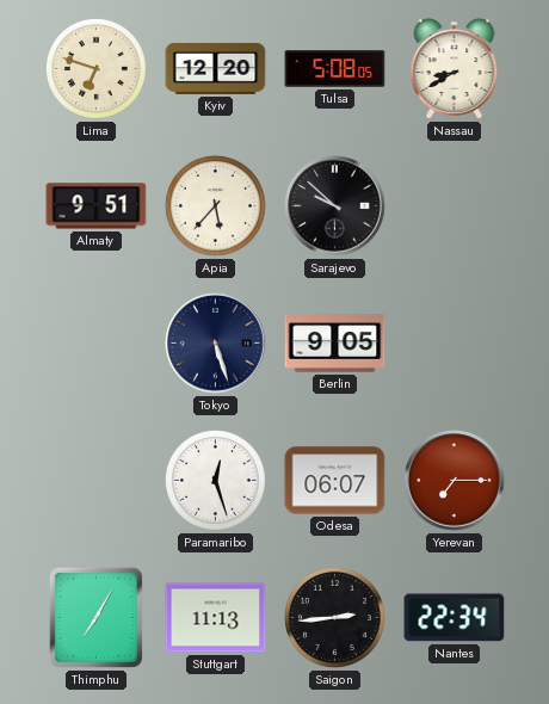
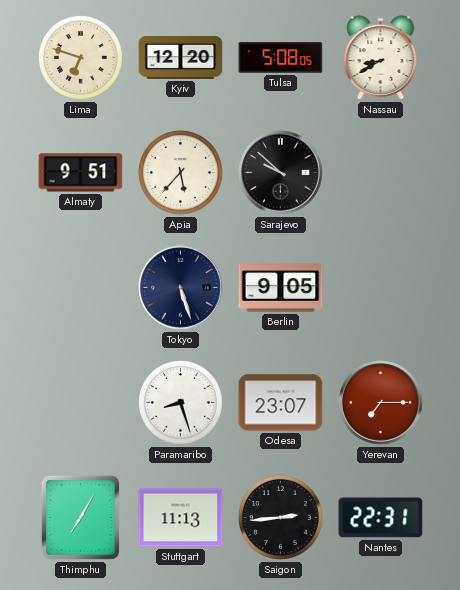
Paramaribo: 12:27 -> 8:27
Odesa: 06:07 -> 23:07
Nantes: 22:34 -> 22:31
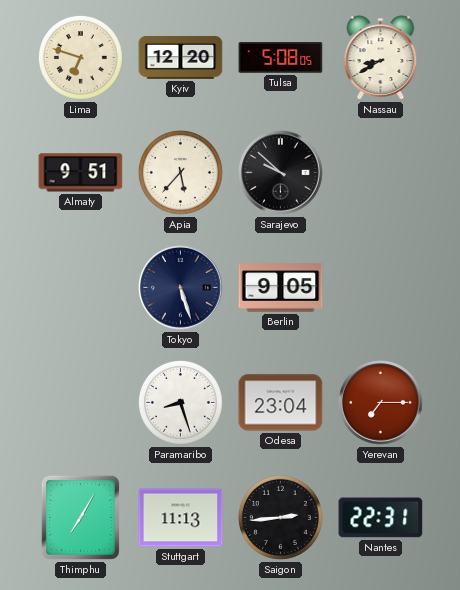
Odesa: 23:07 -> 23:04
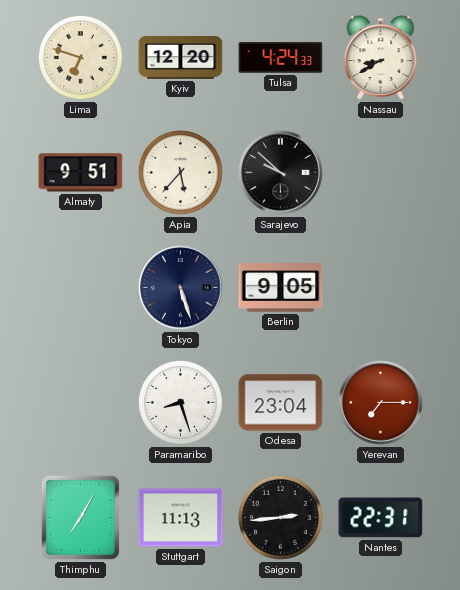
Tulsa: 5:08 -> 4:24
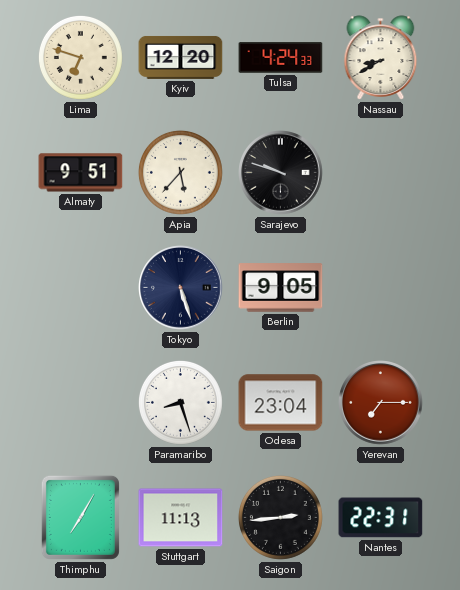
Sarajevo: 9:52 -> 9:48
